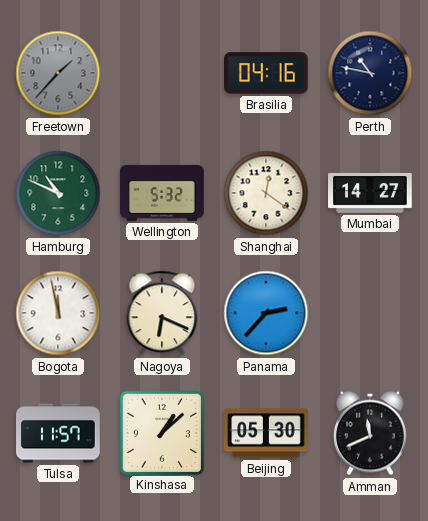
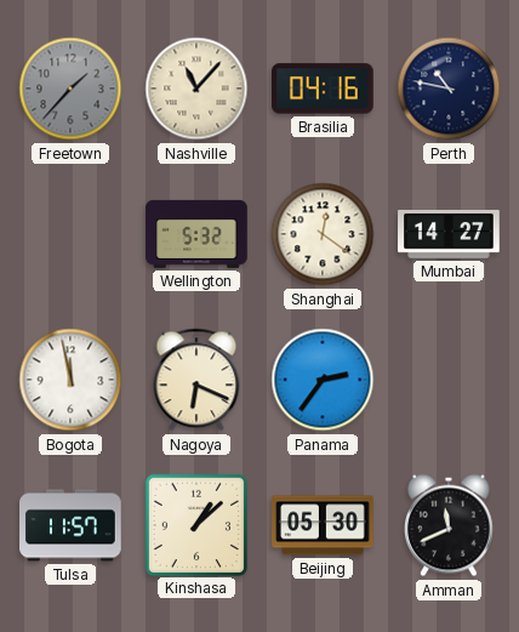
Nashville: none -> 11:07
Hamburg: 10:49 -> none
Panama: 2:37 -> 2:36
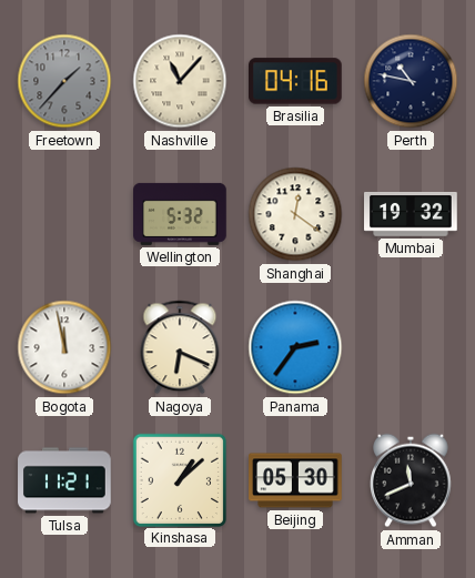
Mumbai: 14:27 -> 19:32
Tulsa: 11:57 -> 11:21
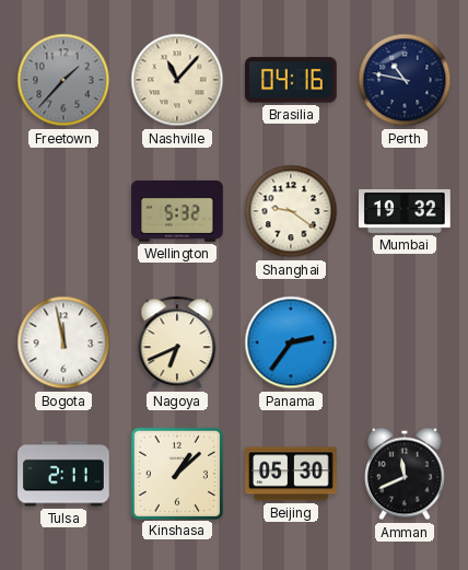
Shanghai: 12:21 -> 9:21
Nagoya: 6:19 -> 6:41
Tulsa: 11:21 -> 2:11
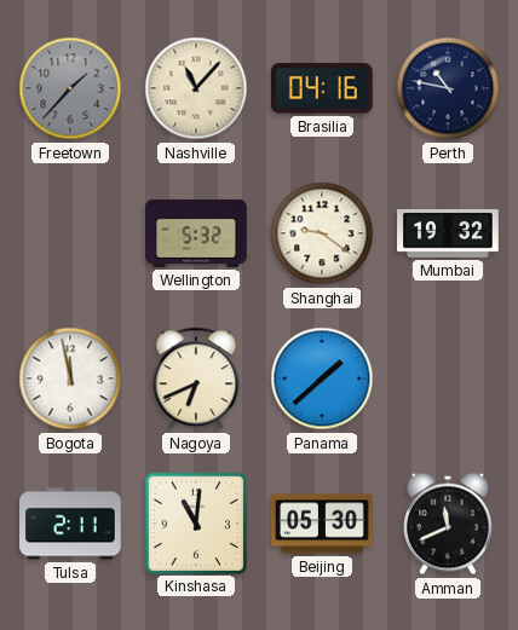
Panama: 2:36 -> 1:38
Kinshasa: 1:08 -> 11:01
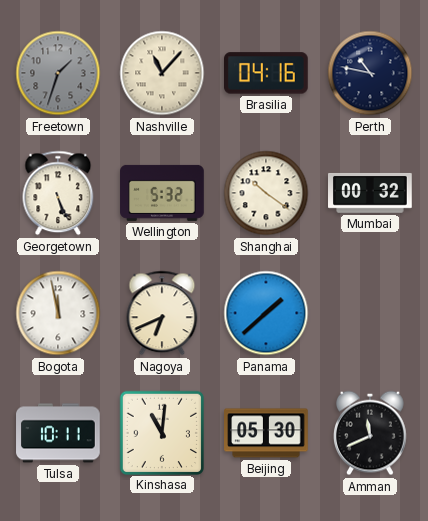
Freetown: 1:37 -> 1:33
Georgetown: none -> 5:26
Shanghai: 9:21 -> 10:21
Mumbai: 19:32 -> 00:32
Tulsa: 2:11 -> 10:11
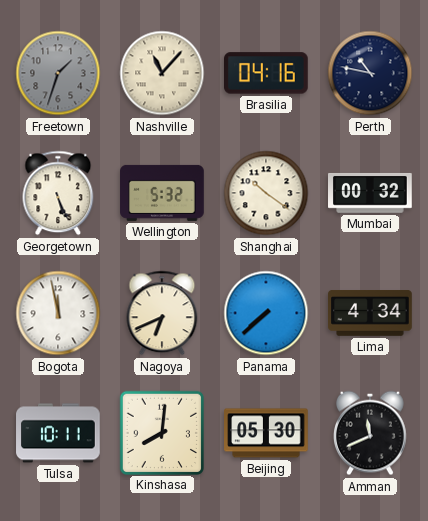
Panama: 1:38 -> 7:38
Lima: none -> 4:34
Kinshasa: 11:01 -> 8:01
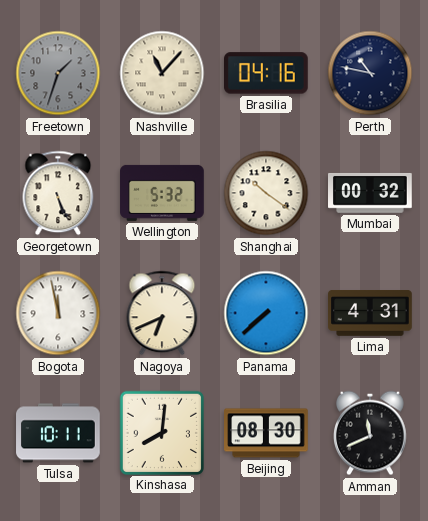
Lima: 4:34 -> 4:31
Beijing: 05:30 -> 08:30
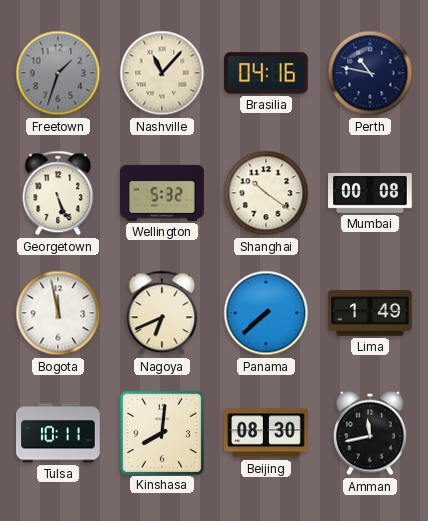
Mumbai: 00:32 -> 00:08
Lima: 4:31 -> 1:49
Amman: 11:41 -> 11:43
